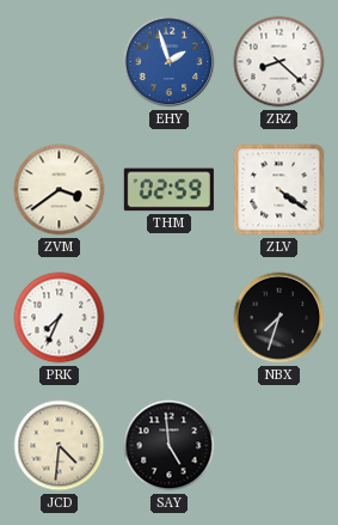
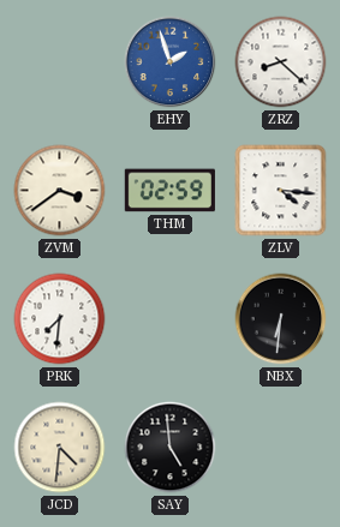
ZLV: 4:21 -> 4:16
PRK: 7:34 -> 7:31
NBX: 7:33 -> 6:31
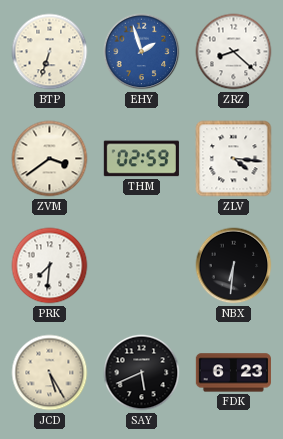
BTP: none -> 6:33
JCD: 4:31 -> 5:25
SAY: 4:59 -> 5:41
FDK: none -> 6:23
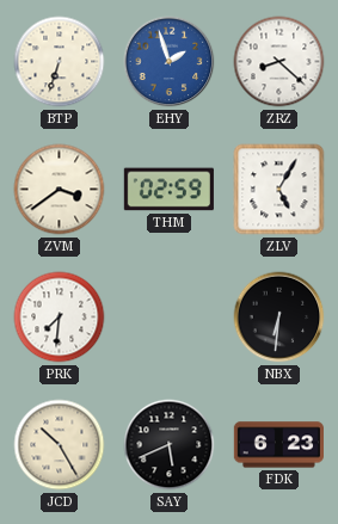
ZLV: 4:16 -> 5:05
JCD: 5:25 -> 10:25
